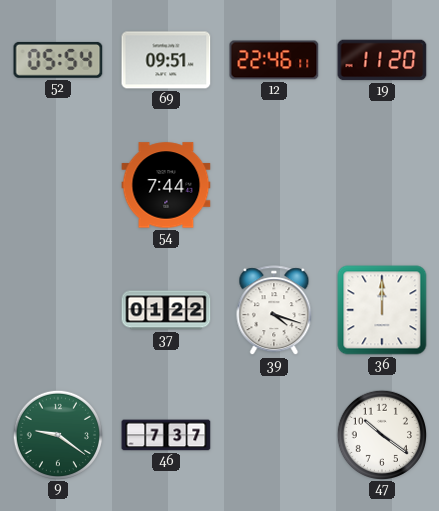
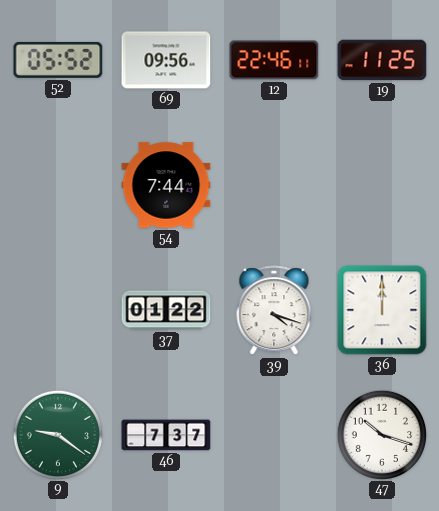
52: 05:54 -> 05:52
69: 09:51 -> 09:56
19: 11:20 -> 11:25
47: 10:21 -> 10:18
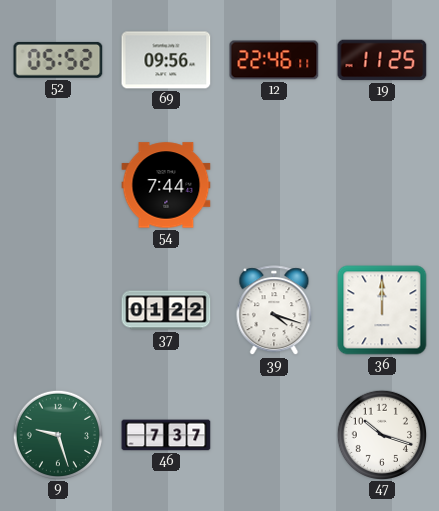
9: 9:21 -> 9:27
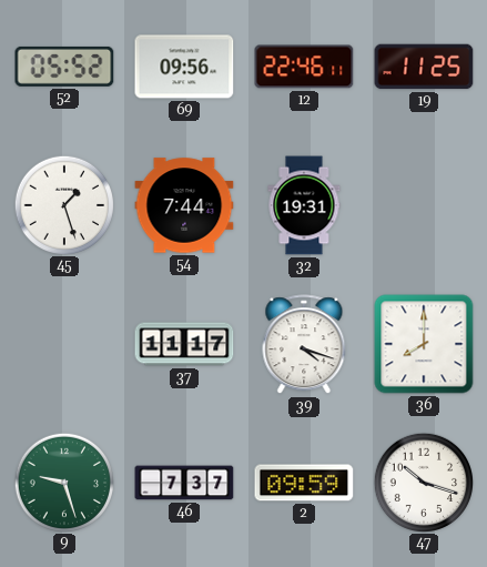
45: none -> 1:27
32: none -> 19:31
37: 01:22 -> 11:17
36: 12:00 -> 8:00
2: none -> 09:59
